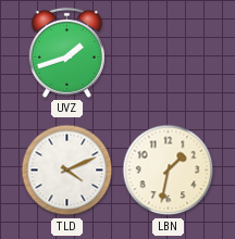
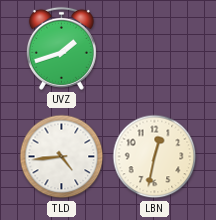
TLD: 4:11 -> 4:44
LBN: 1:32 -> 12:32
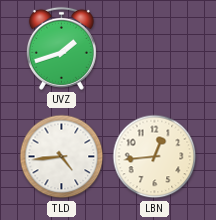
LBN: 12:32 -> 12:44
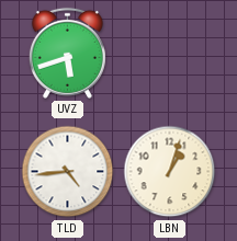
UVZ: 1:42 -> 5:42
LBN: 12:44 -> 1:03
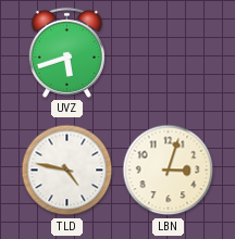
TLD: 4:44 -> 4:47
LBN: 1:03 -> 3:03
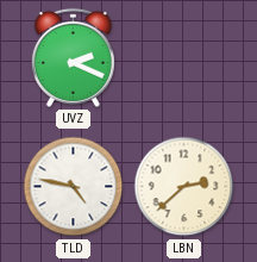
UVZ: 5:42 -> 2:19
LBN: 3:03 -> 2:38
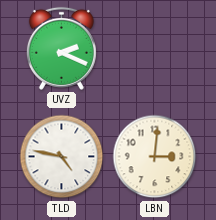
LBN: 2:38 -> 3:01
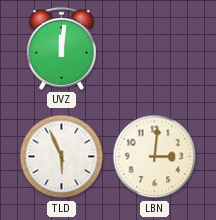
UVZ: 2:19 -> 12:01
TLD: 4:47 -> 5:56
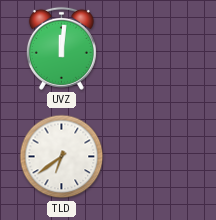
TLD: 5:56 -> 6:39
LBN: 3:01 -> none
